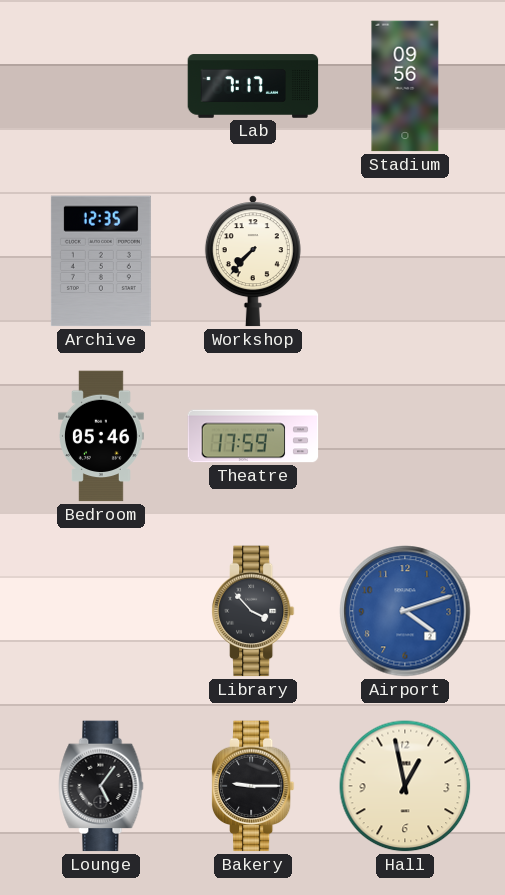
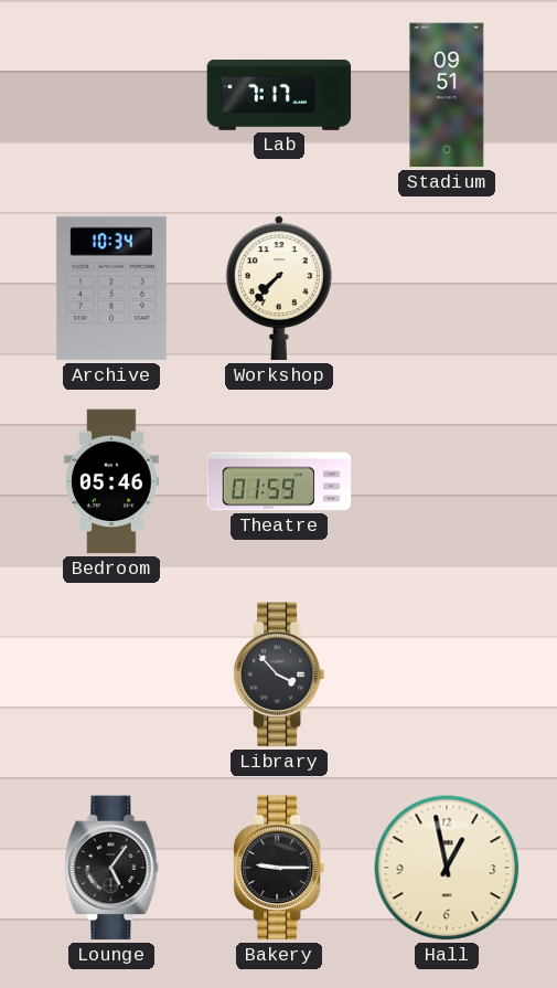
Stadium: 09:56 -> 09:51
Archive: 12:35 -> 10:34
Theatre: 17:59 -> 01:59
Airport: 4:12 -> none
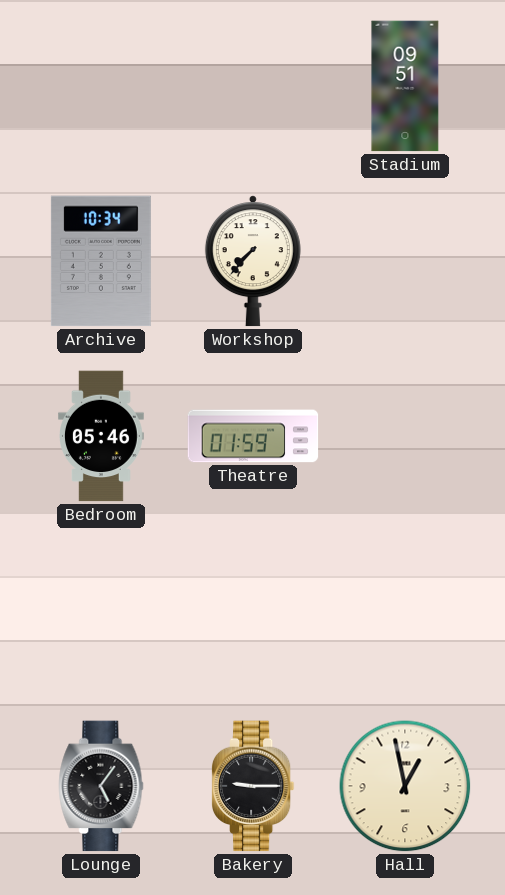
Lab: 7:17 -> none
Library: 3:53 -> none
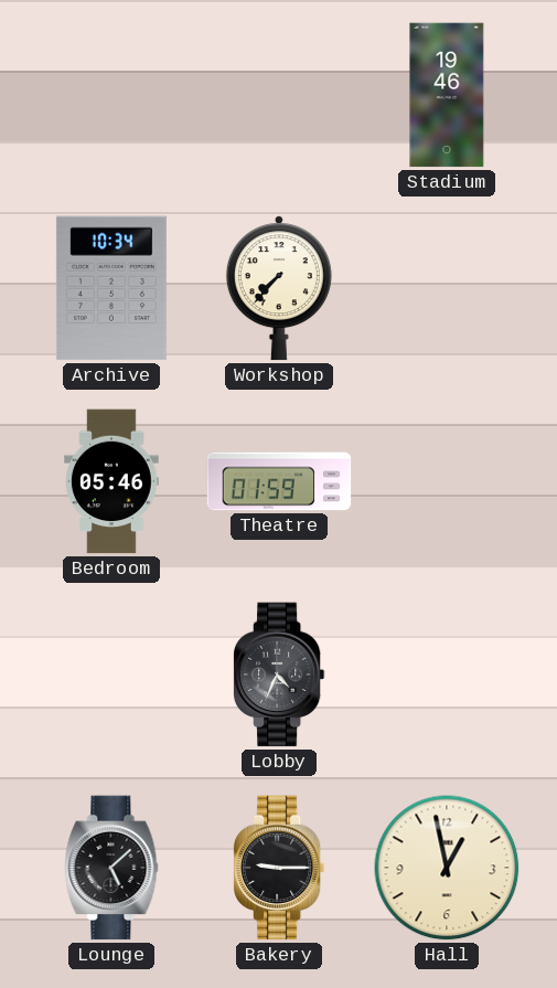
Stadium: 09:51 -> 19:46
Lobby: none -> 4:34
Lounge: 5:06 -> 5:08
